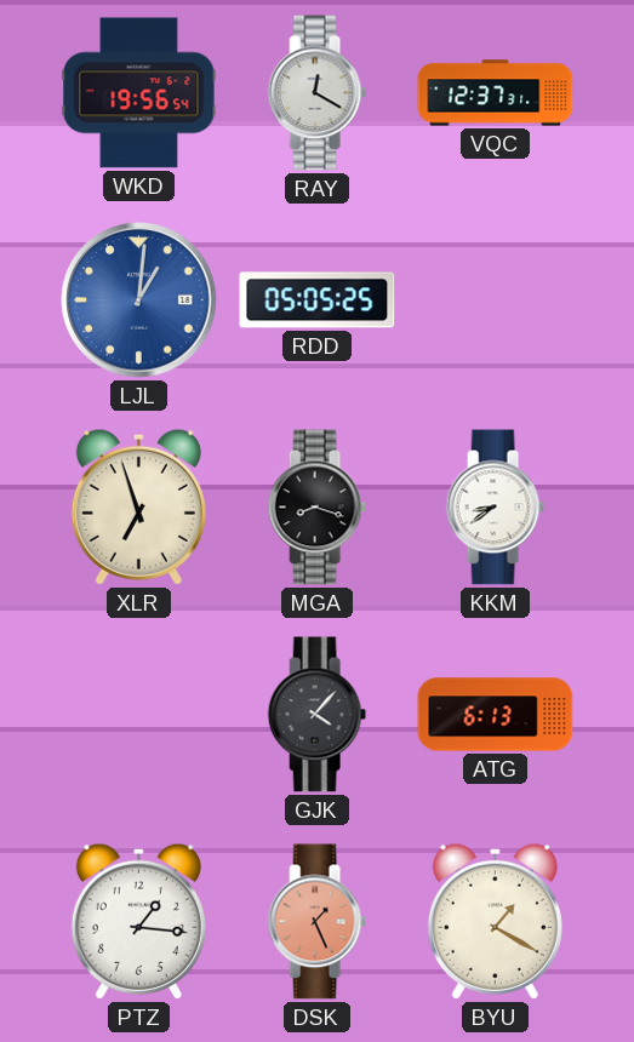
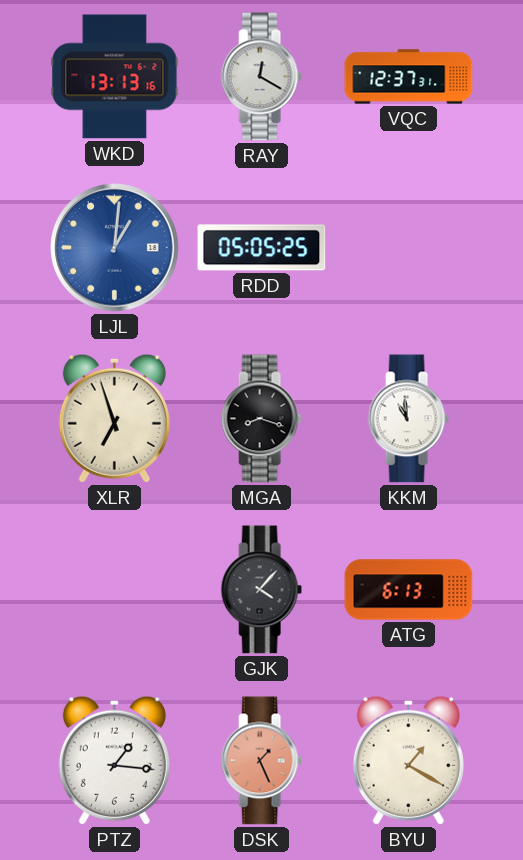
WKD: 19:56 -> 13:13
KKM: 8:39 -> 10:59
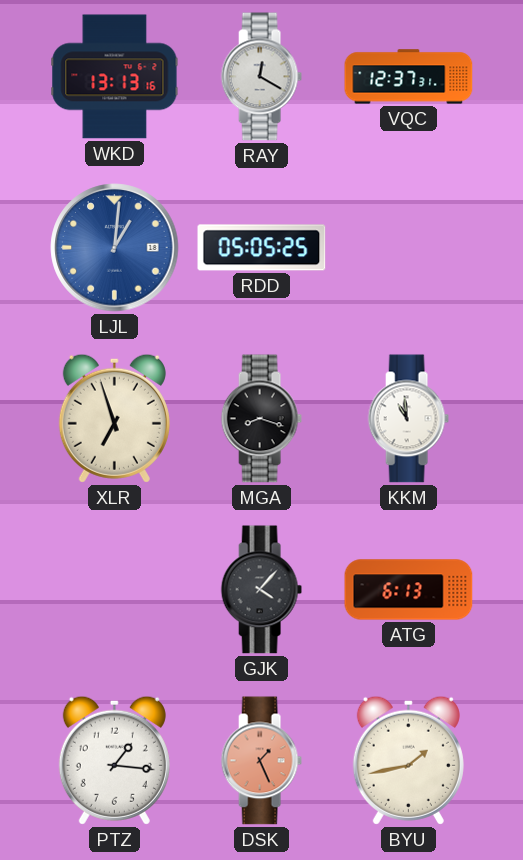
BYU: 1:20 -> 1:43
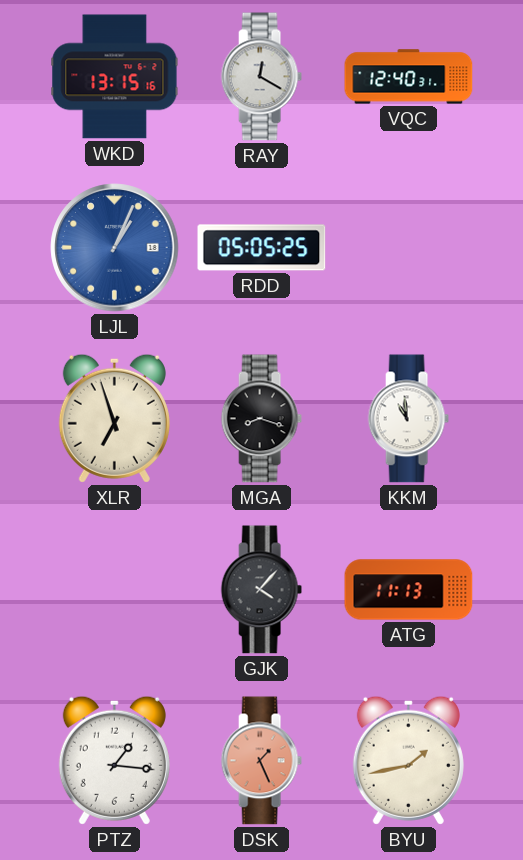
WKD: 13:13 -> 13:15
VQC: 12:37 -> 12:40
LJL: 1:01 -> 1:04
ATG: 6:13 -> 11:13
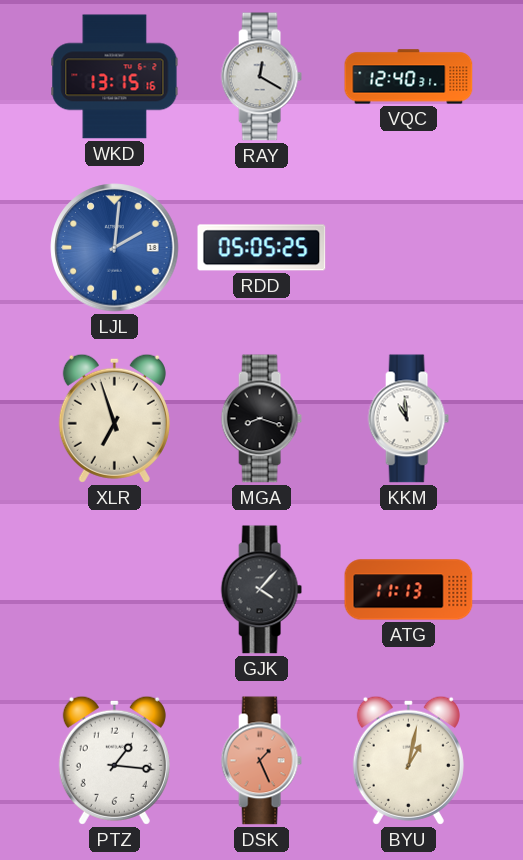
LJL: 1:04 -> 2:01
BYU: 1:43 -> 1:02
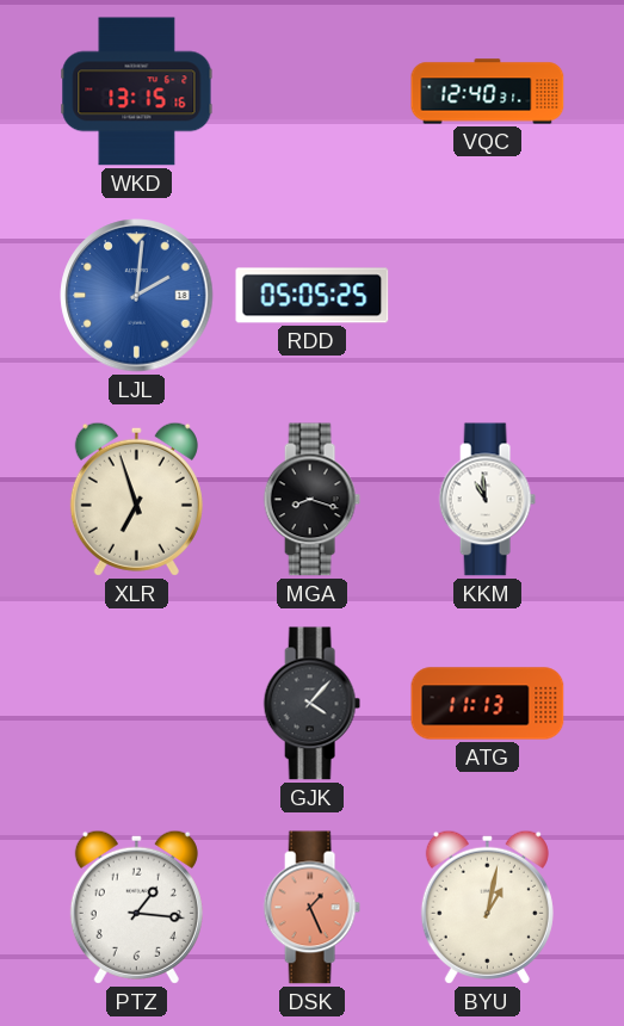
RAY: 12:20 -> none
